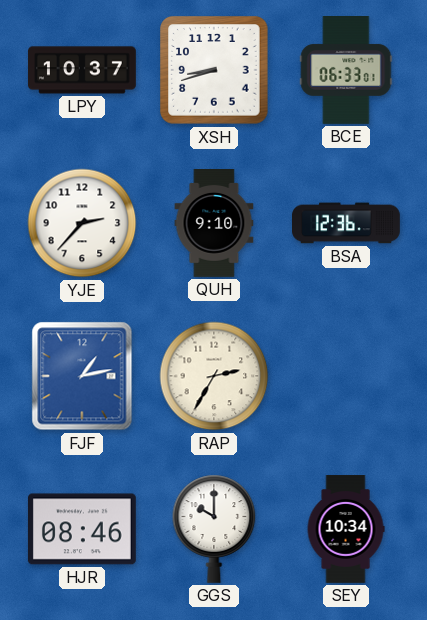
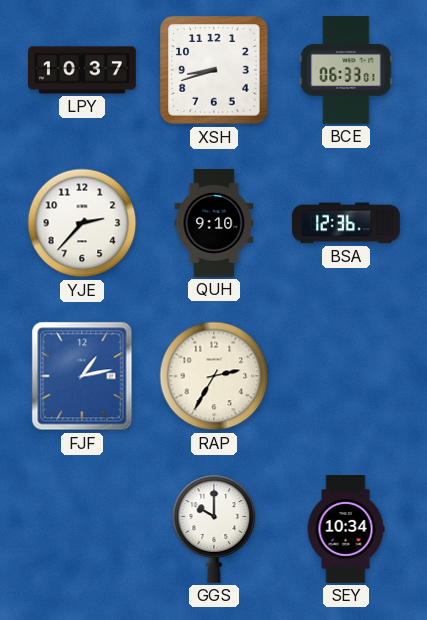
HJR: 08:46 -> none
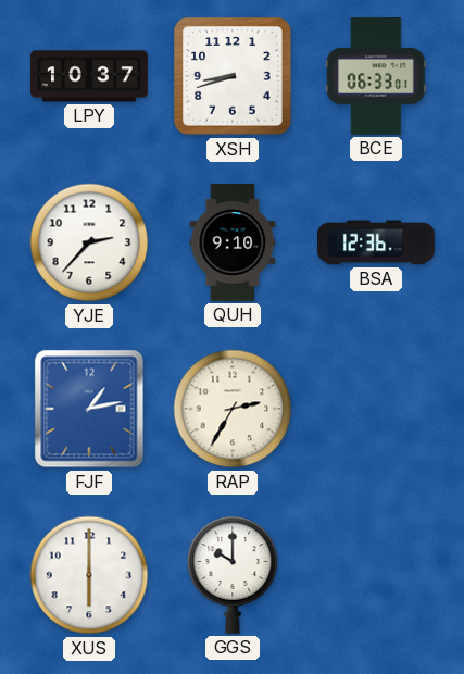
XUS: none -> 6:00
SEY: 10:34 -> none
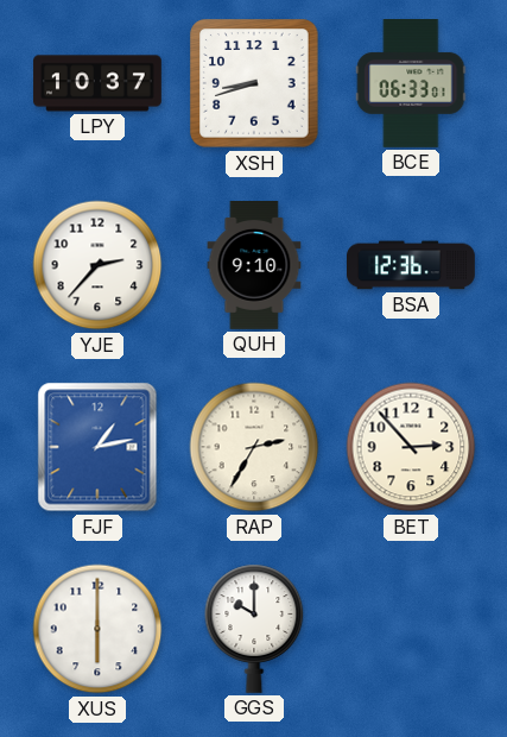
BET: none -> 2:53
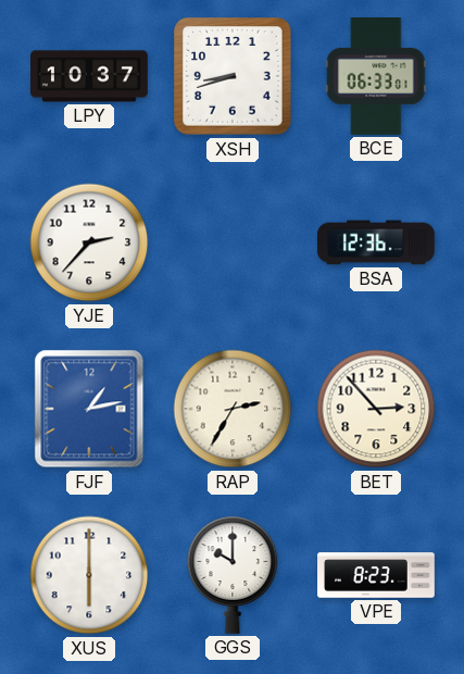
QUH: 9:10 -> none
VPE: none -> 8:23
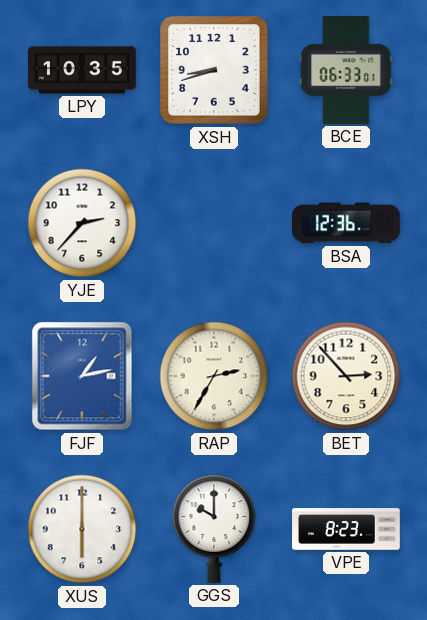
LPY: 10:37 -> 10:35
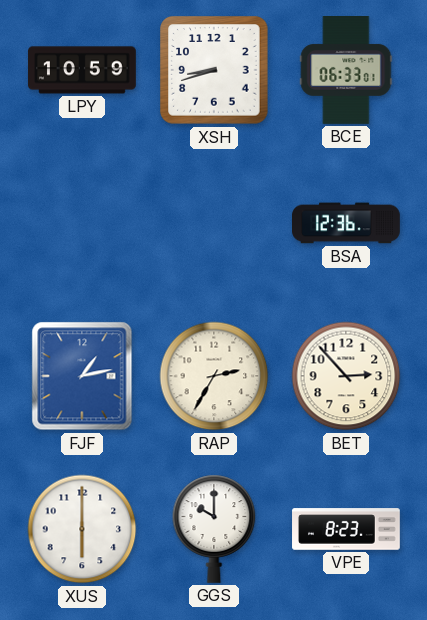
LPY: 10:35 -> 10:59
YJE: 2:37 -> none
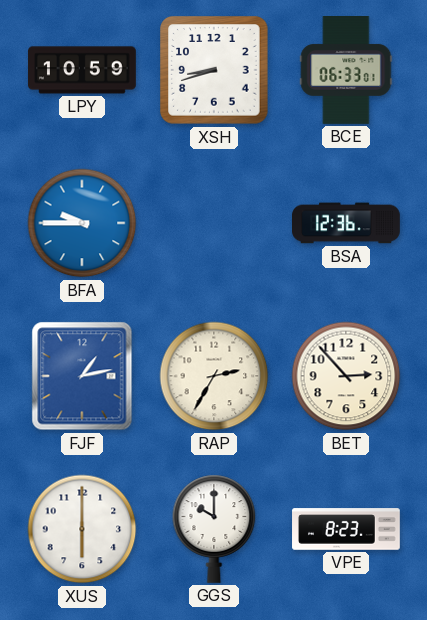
BFA: none -> 9:45
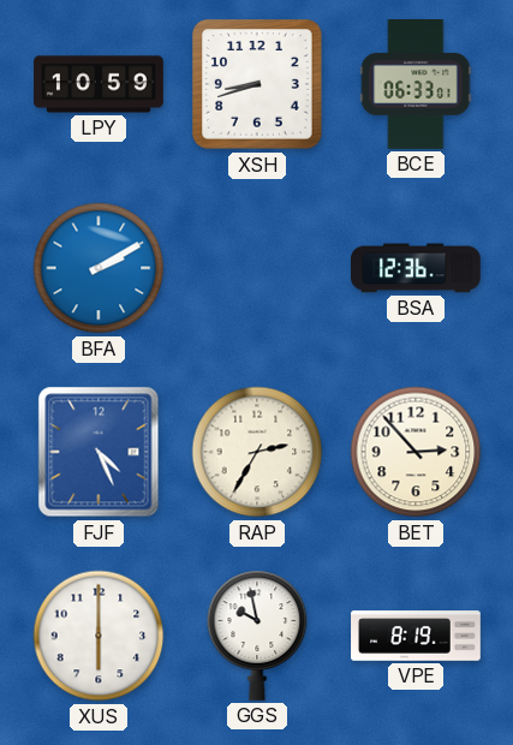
BFA: 9:45 -> 2:10
FJF: 1:13 -> 4:26
GGS: 10:00 -> 9:58
VPE: 8:23 -> 8:19
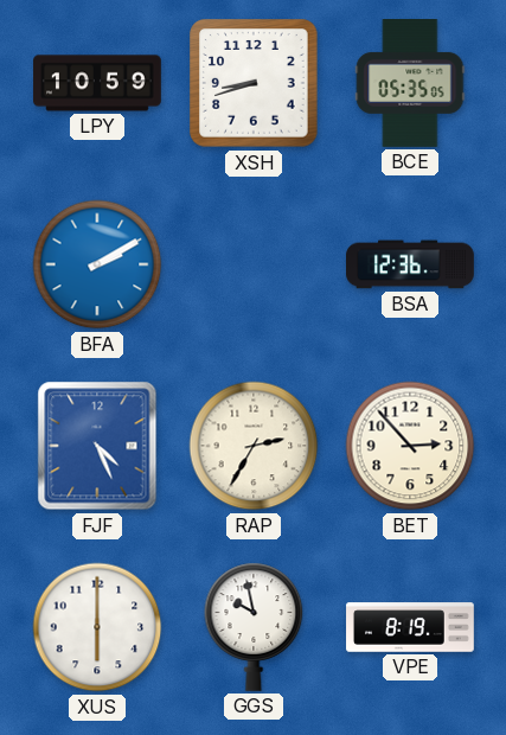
BCE: 06:33 -> 05:35
